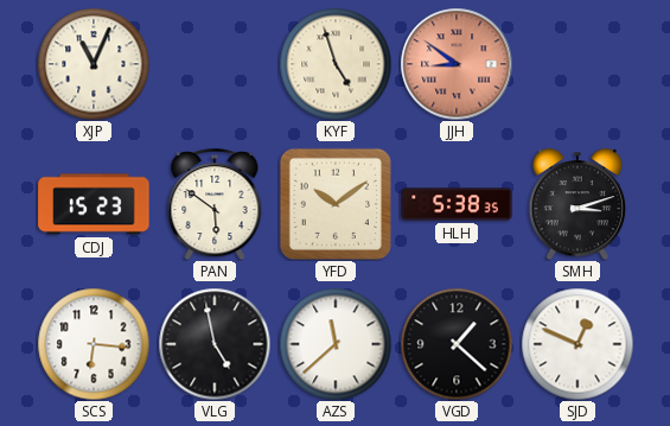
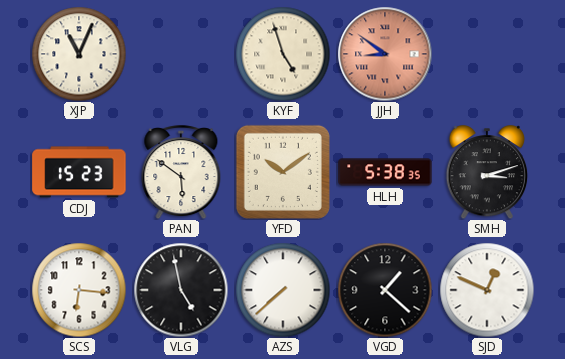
AZS: 11:38 -> 7:38
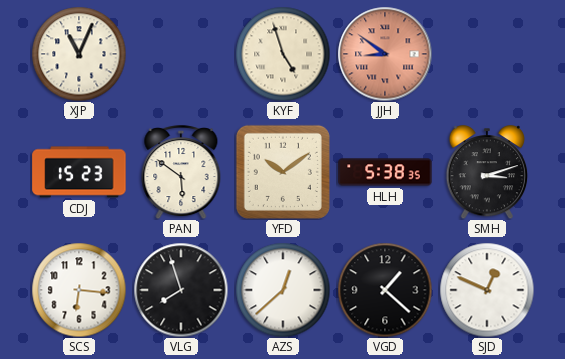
VLG: 4:58 -> 7:57
AZS: 7:38 -> 12:38
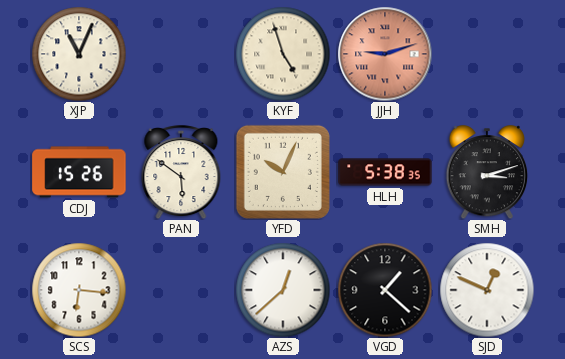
JJH: 8:51 -> 9:12
CDJ: 15:23 -> 15:26
YFD: 10:09 -> 10:04
VLG: 7:57 -> none
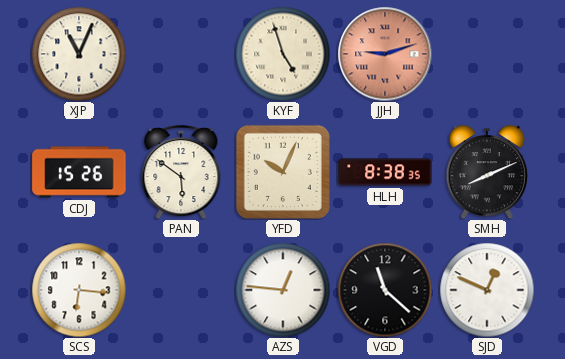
HLH: 5:38 -> 8:38
SMH: 3:12 -> 8:11
AZS: 12:38 -> 12:46
VGD: 1:22 -> 11:22
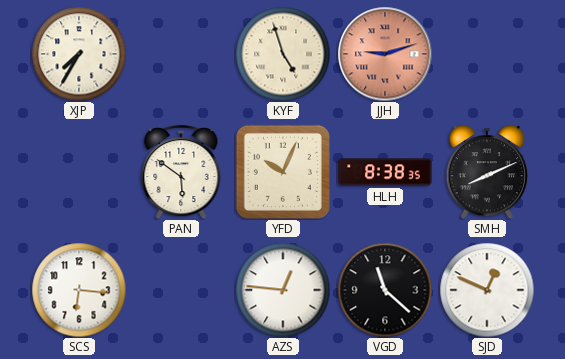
XJP: 11:04 -> 7:35
CDJ: 15:26 -> none
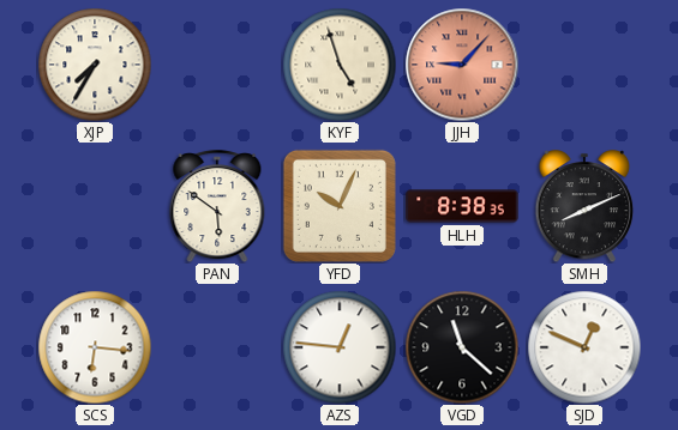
JJH: 9:12 -> 9:07
